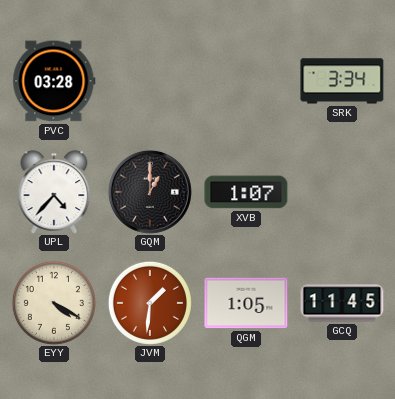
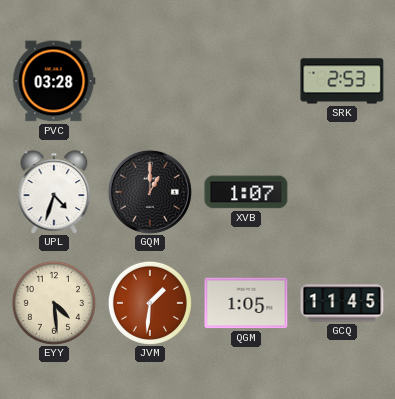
SRK: 3:34 -> 2:53
UPL: 4:37 -> 4:33
EYY: 4:20 -> 4:29
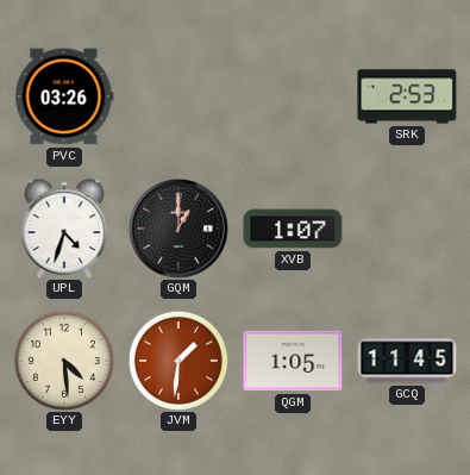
PVC: 03:28 -> 03:26
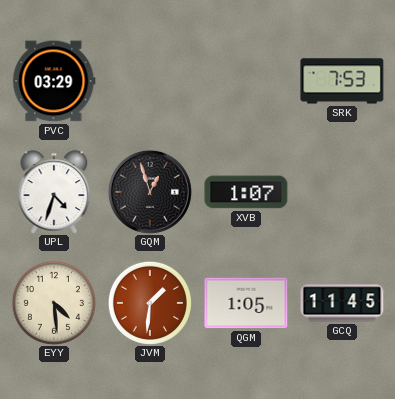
PVC: 03:26 -> 03:29
SRK: 2:53 -> 7:53
GQM: 1:00 -> 12:57
